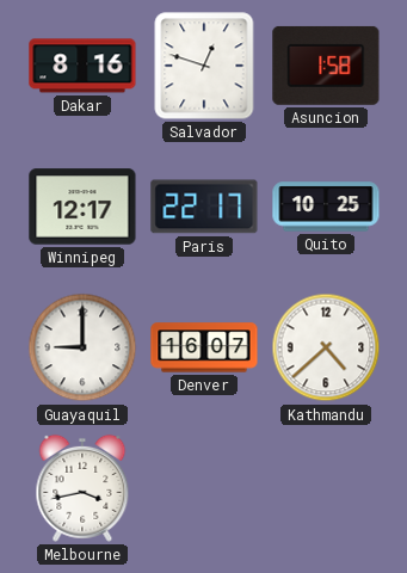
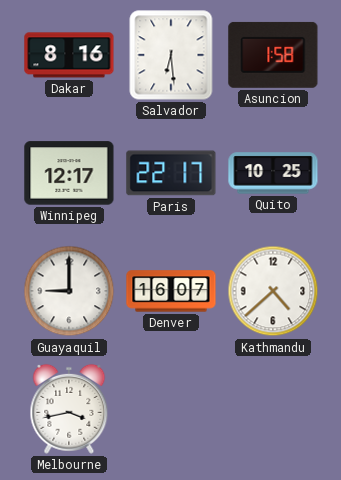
Salvador: 12:48 -> 6:29
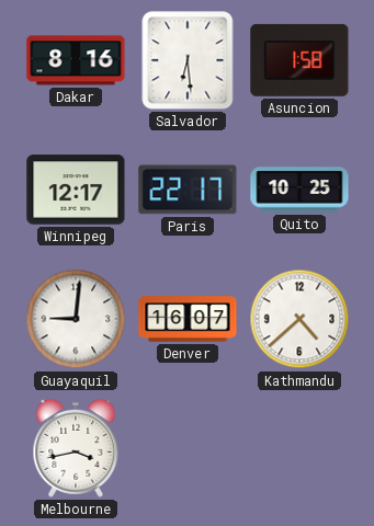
Guayaquil: 9:00 -> 9:01
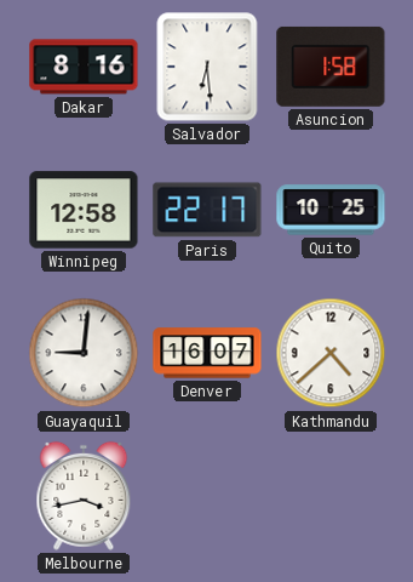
Winnipeg: 12:17 -> 12:58
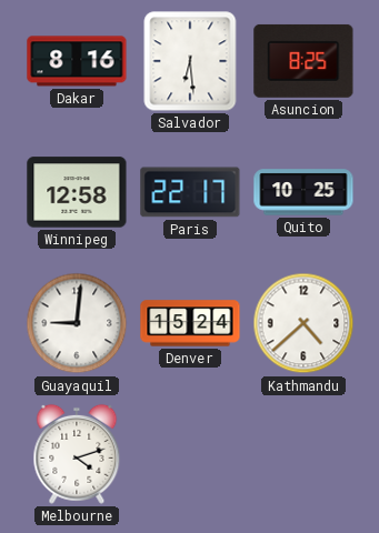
Asuncion: 1:58 -> 8:25
Denver: 16:07 -> 15:24
Melbourne: 3:43 -> 4:12
